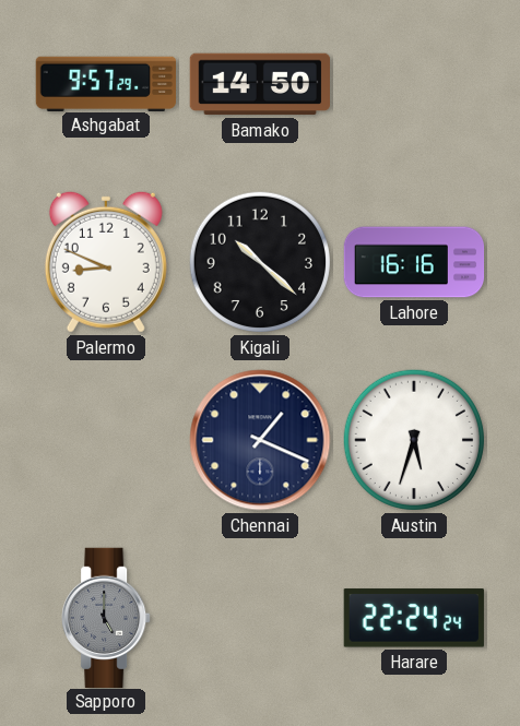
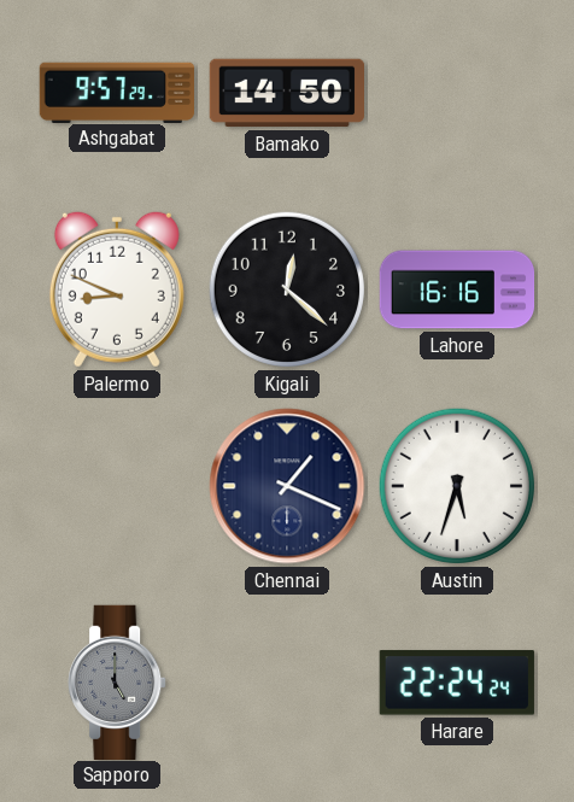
Kigali: 10:22 -> 12:22
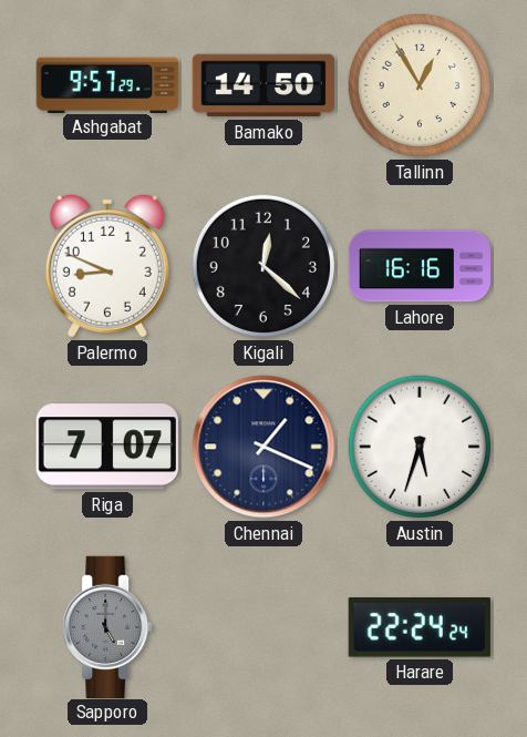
Tallinn: none -> 12:55
Riga: none -> 7:07
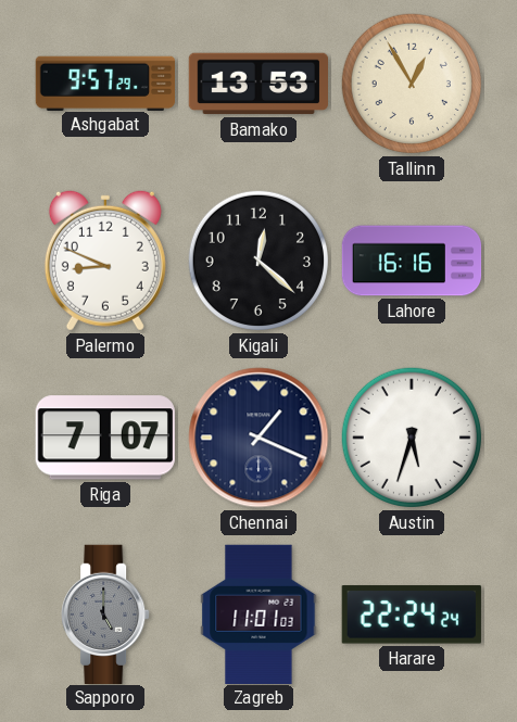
Bamako: 14:50 -> 13:53
Zagreb: none -> 11:01
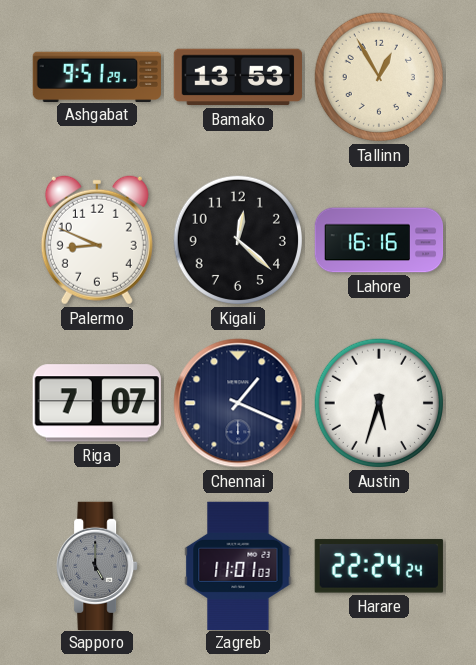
Ashgabat: 9:57 -> 9:51
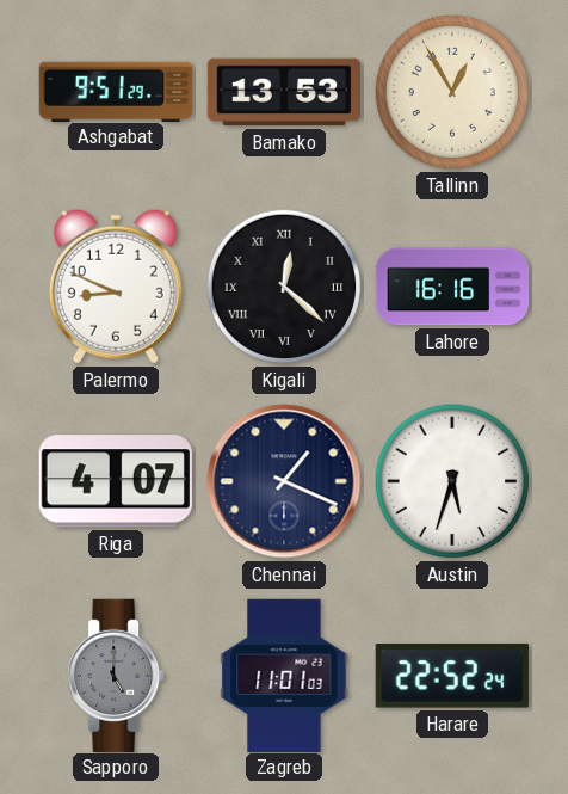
Kigali numerals: Arabic -> Roman
Riga: 7:07 -> 4:07
Harare: 22:24 -> 22:52
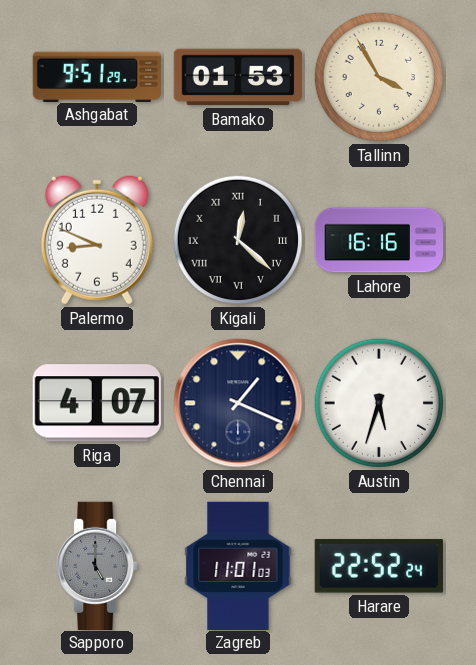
Bamako: 13:53 -> 01:53
Tallinn: 12:55 -> 3:55
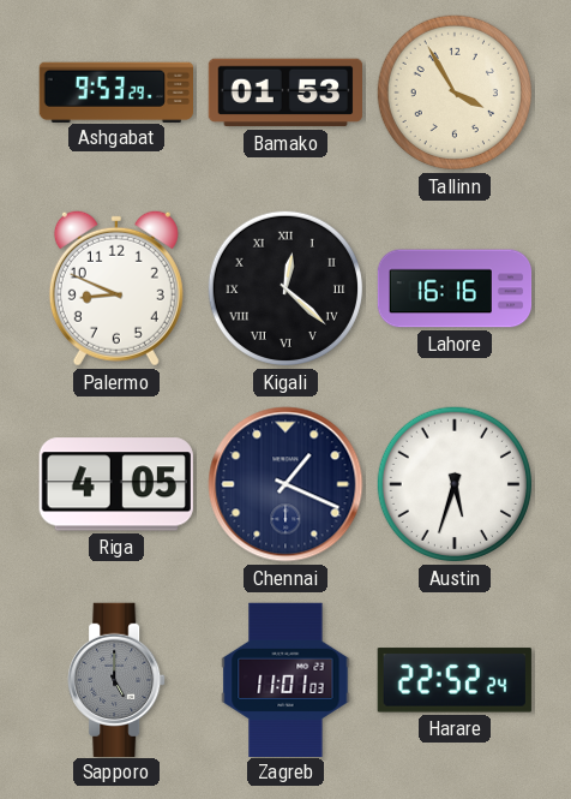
Ashgabat: 9:51 -> 9:53
Riga: 4:07 -> 4:05
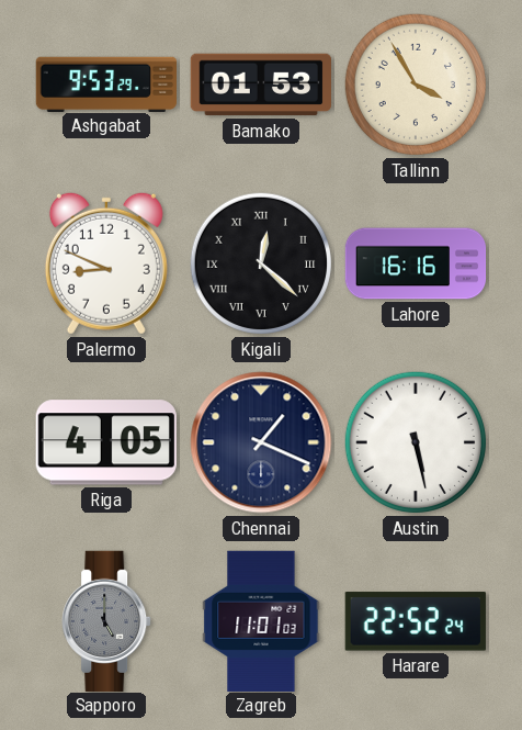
Austin: 5:33 -> 5:28
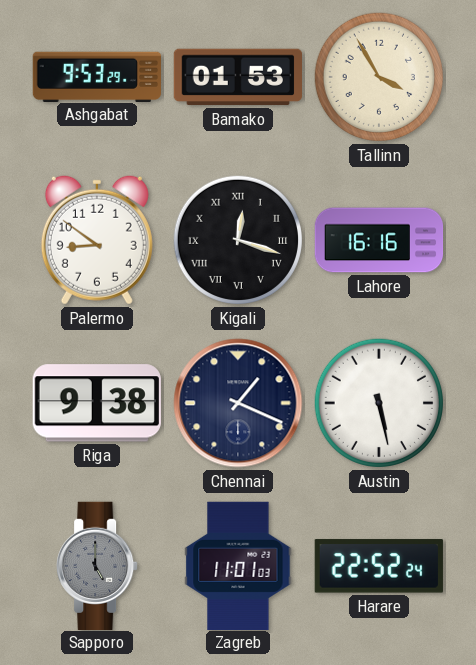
Palermo: 8:49 -> 8:51
Kigali: 12:22 -> 12:18
Riga: 4:05 -> 9:38
